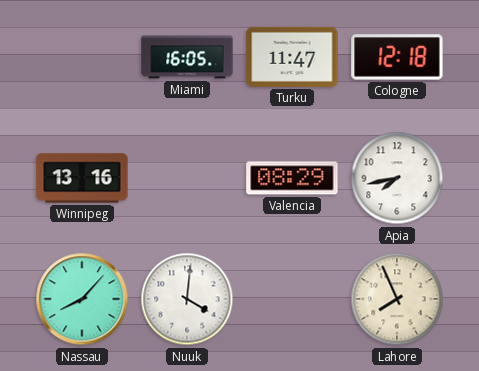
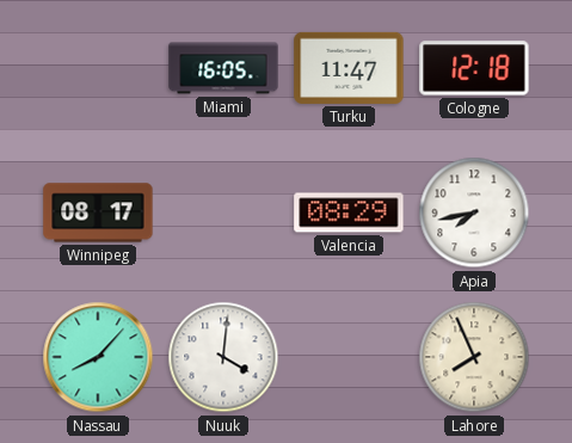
Winnipeg: 13:16 -> 08:17
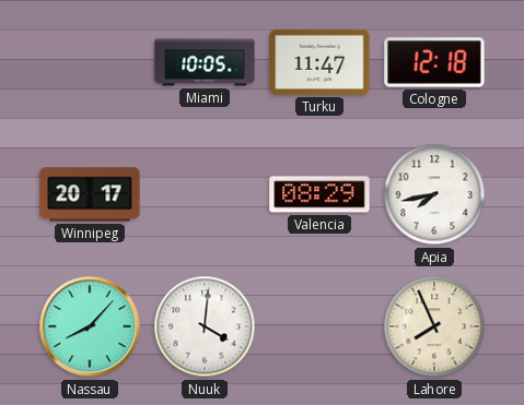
Miami: 16:05 -> 10:05
Winnipeg: 08:17 -> 20:17
